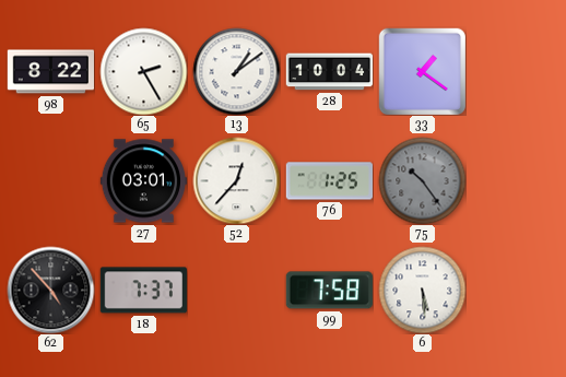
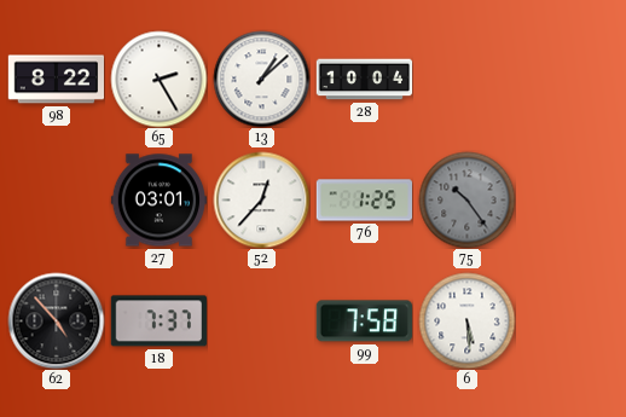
13: 1:09 -> 1:08
33: 1:21 -> none
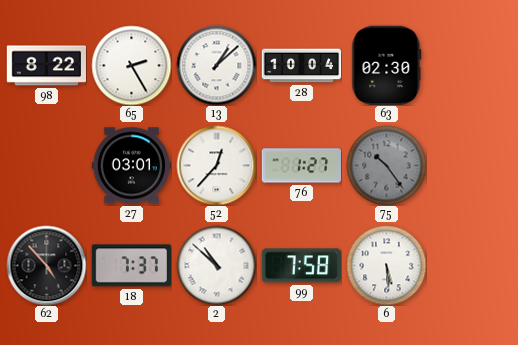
63: none -> 02:30
76: 1:25 -> 1:27
2: none -> 10:52
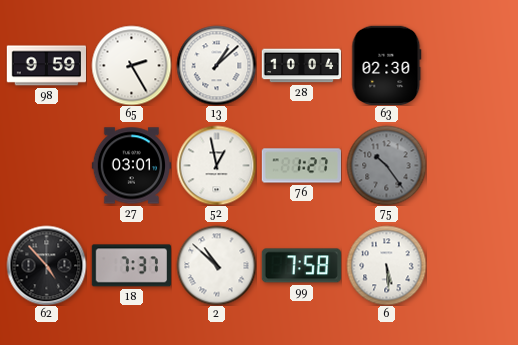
98: 8:22 -> 9:59
52: 12:37 -> 12:58
